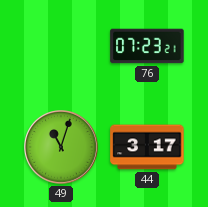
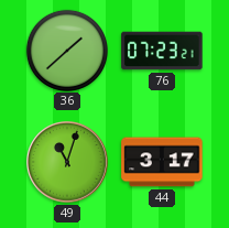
36: none -> 1:38
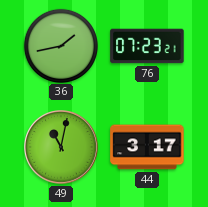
36: 1:38 -> 1:43
49: 11:03 -> 11:02
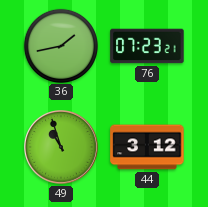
49: 11:02 -> 10:57
44: 3:17 -> 3:12
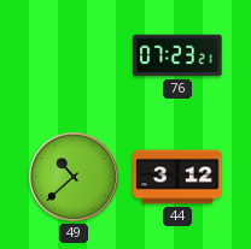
36: 1:43 -> none
49: 10:57 -> 10:38
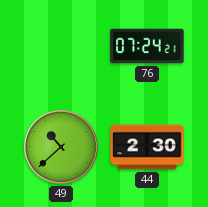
76: 07:23 -> 07:24
44: 3:12 -> 2:30
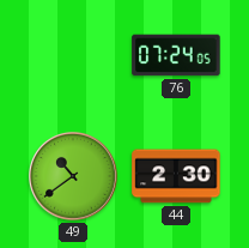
76: 07:24:21 -> 07:24:05
49: 10:38 -> 10:39
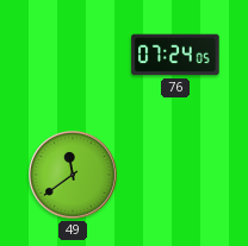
49: 10:39 -> 11:39
44: 2:30 -> none
